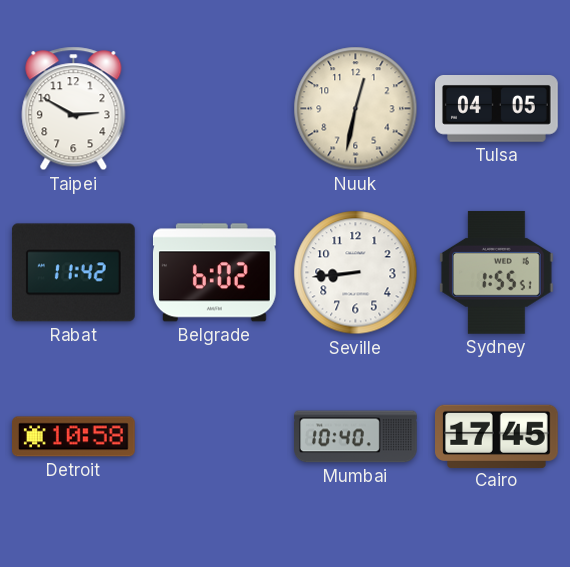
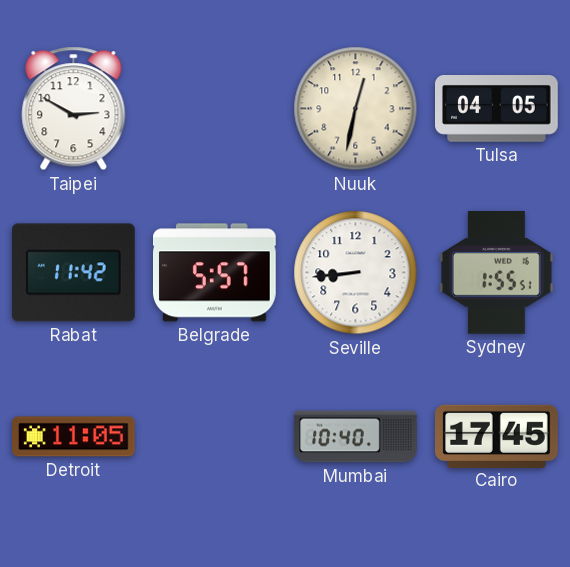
Belgrade: 6:02 -> 5:57
Detroit: 10:58 -> 11:05
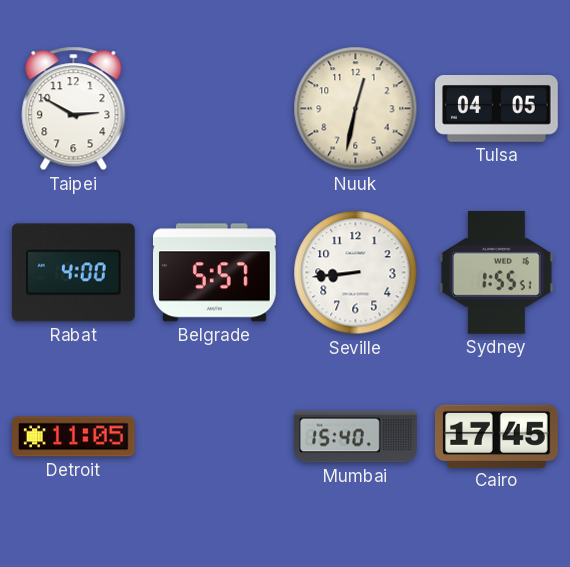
Rabat: 11:42 -> 4:00
Mumbai: 10:40 -> 15:40
